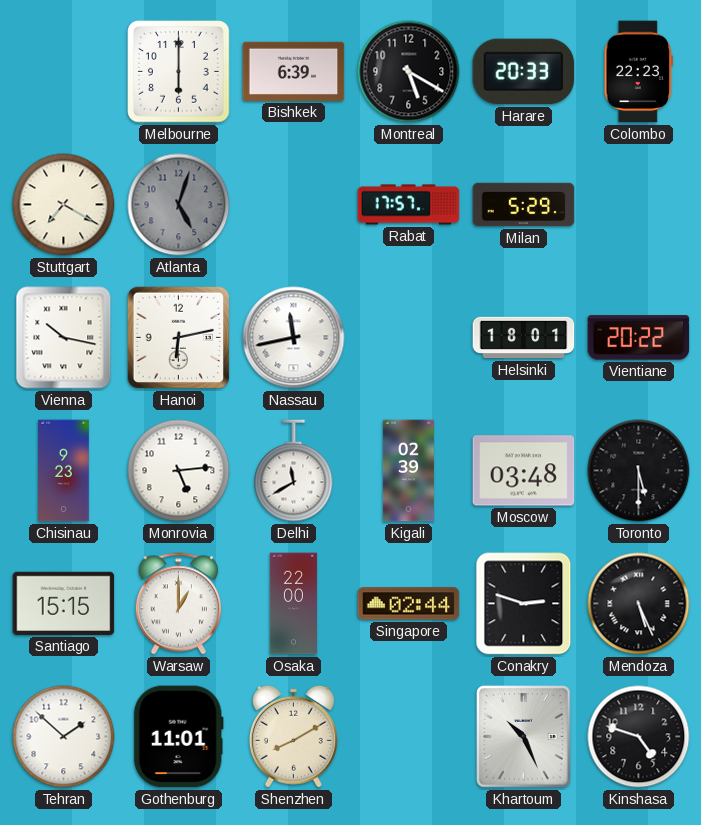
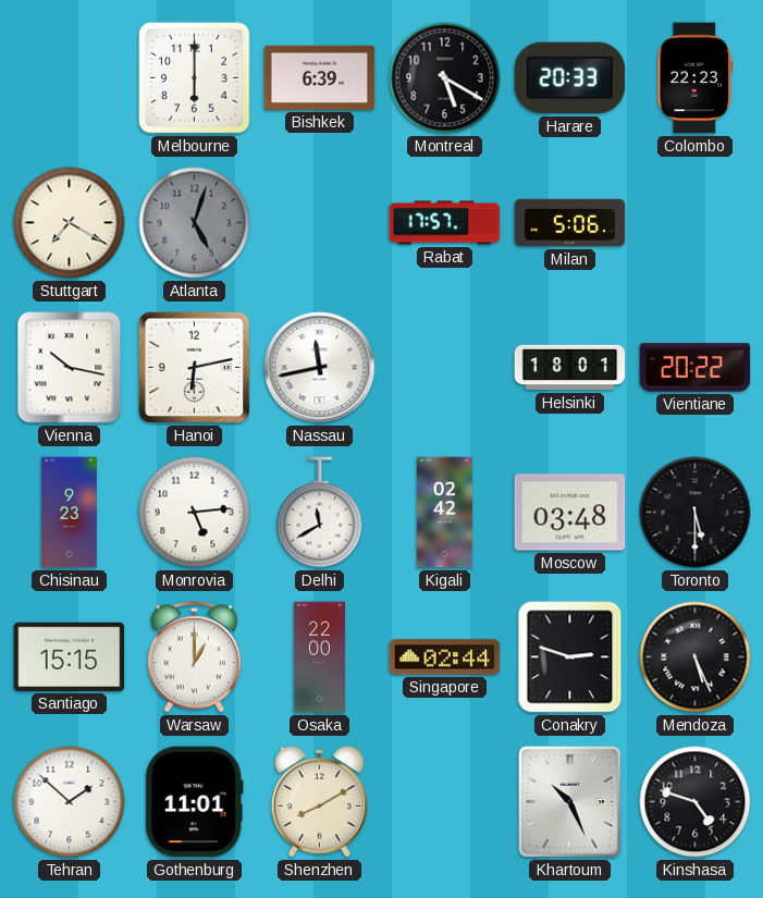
Milan: 5:29 -> 5:06
Kigali: 02:39 -> 02:42
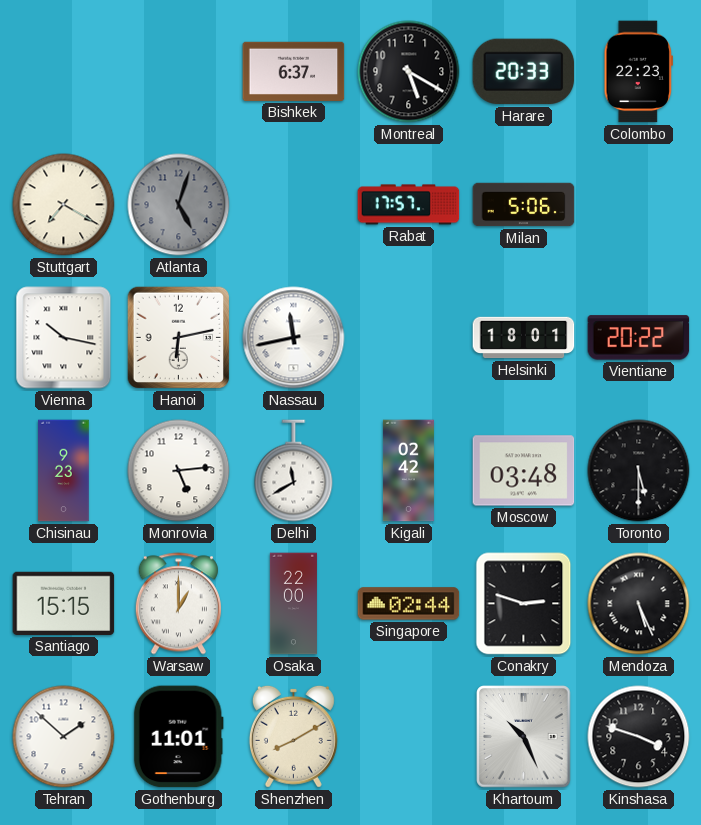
Melbourne: 6:00 -> none
Bishkek: 6:39 -> 6:37
Kinshasa: 4:48 -> 3:48
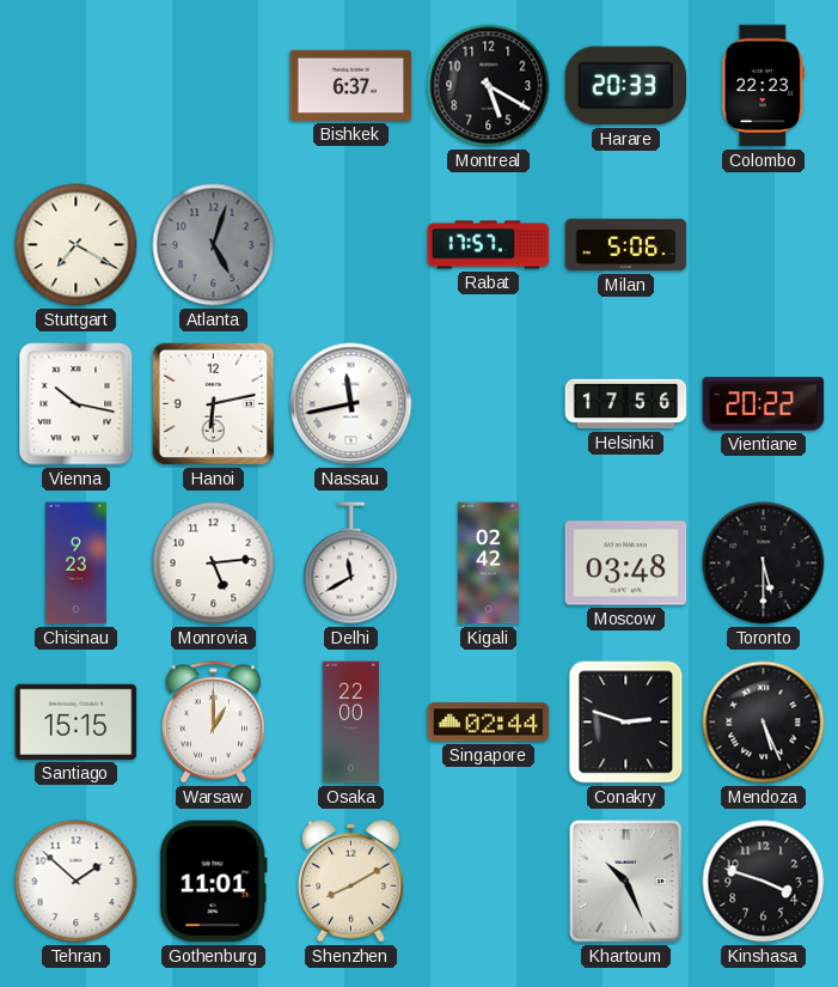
Helsinki: 18:01 -> 17:56
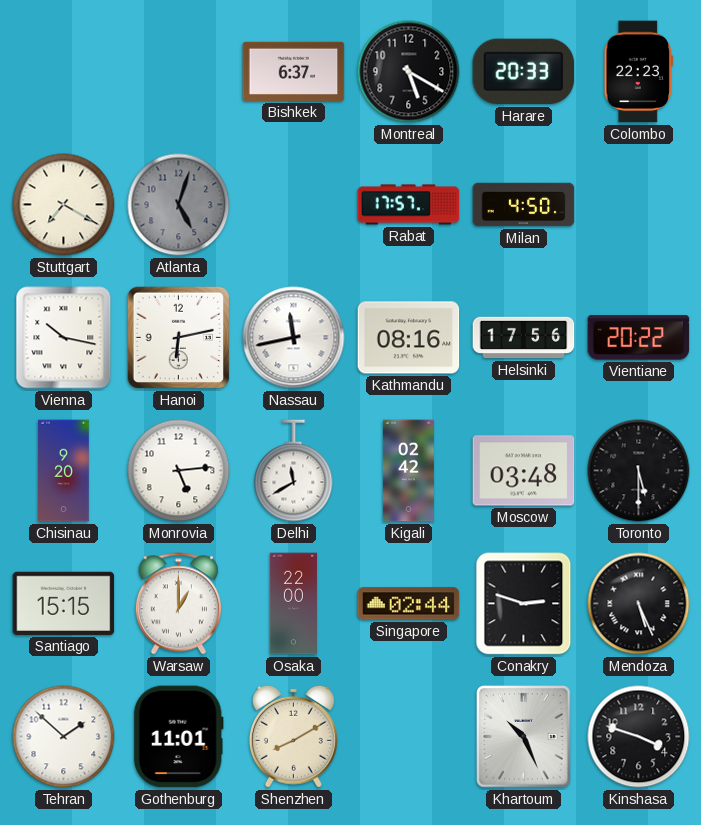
Milan: 5:06 -> 4:50
Kathmandu: none -> 08:16
Chisinau: 9:23 -> 9:20
